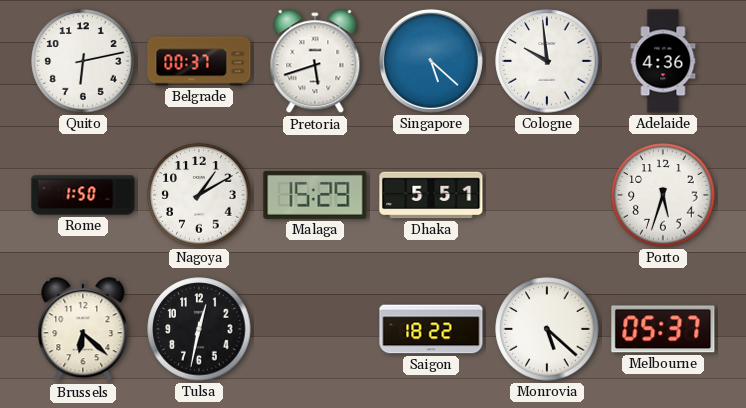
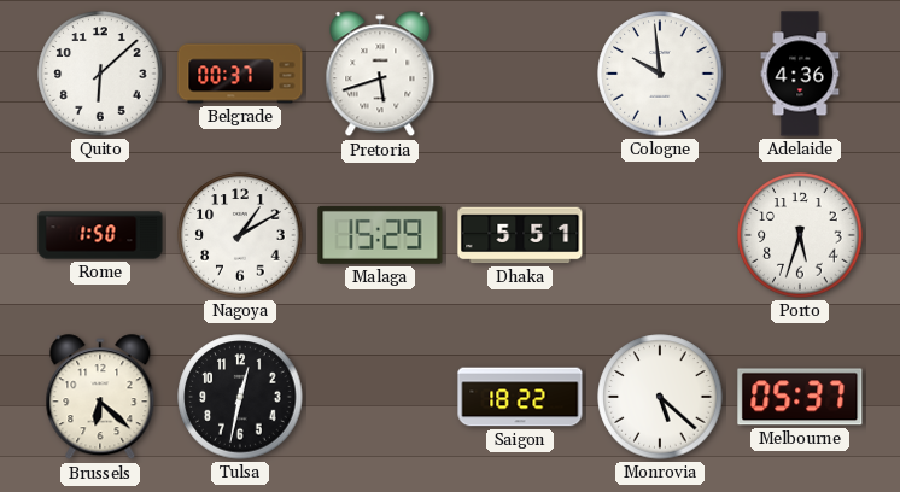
Quito: 6:13 -> 6:08
Singapore: 5:22 -> none
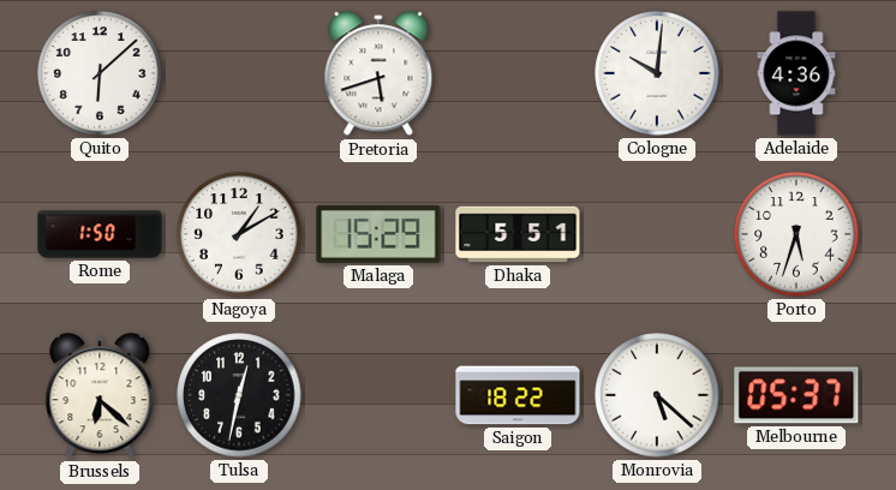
Belgrade: 00:37 -> none
Cologne: 9:59 -> 10:01
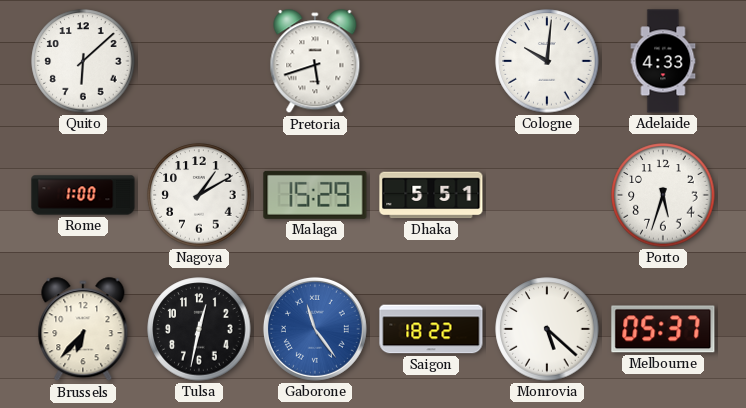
Adelaide: 4:36 -> 4:33
Rome: 1:50 -> 1:00
Brussels: 6:22 -> 6:37
Gaborone: none -> 11:24
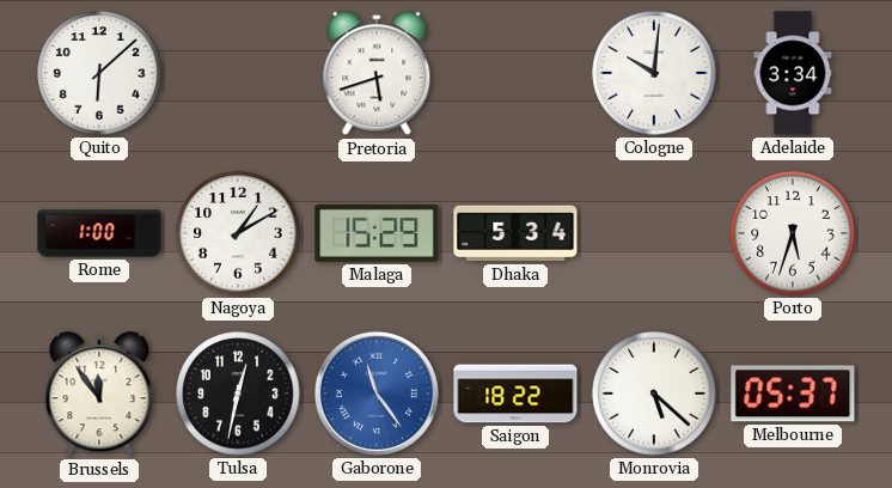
Adelaide: 4:33 -> 3:34
Dhaka: 5:51 -> 5:34
Brussels: 6:37 -> 11:54
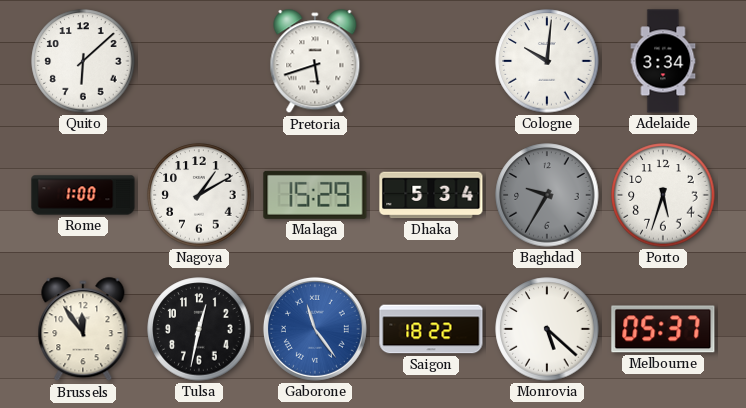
Baghdad: none -> 9:35
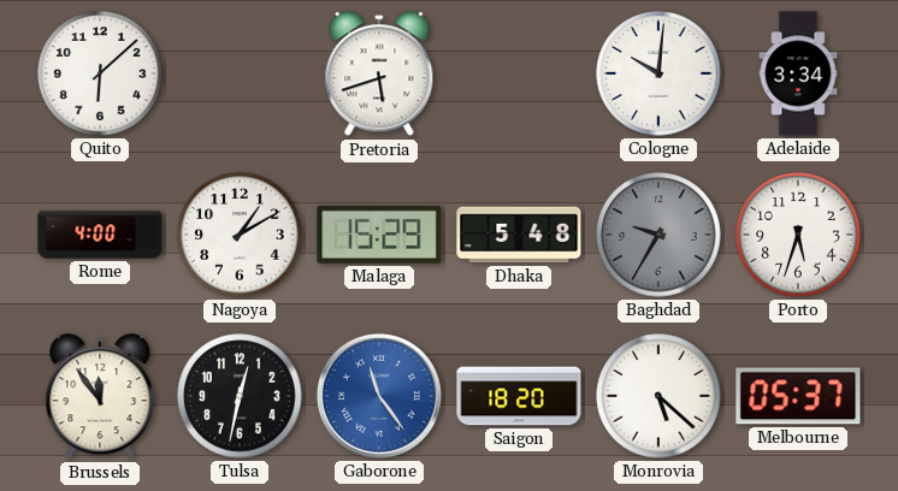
Rome: 1:00 -> 4:00
Dhaka: 5:34 -> 5:48
Saigon: 18:22 -> 18:20
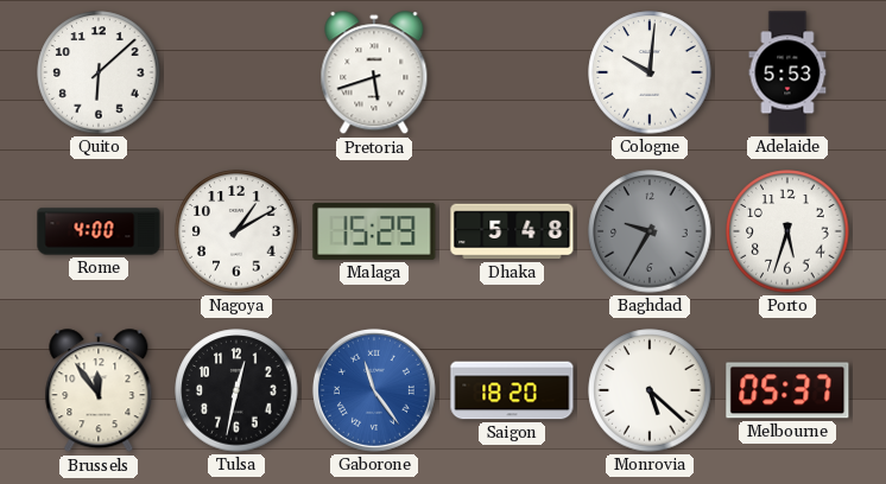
Adelaide: 3:34 -> 5:53
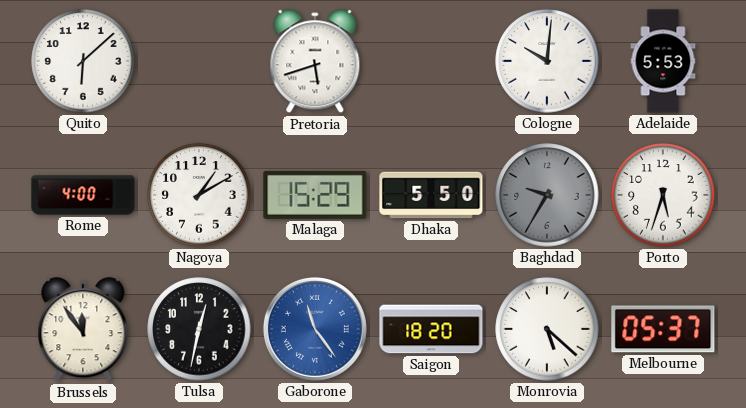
Dhaka: 5:48 -> 5:50
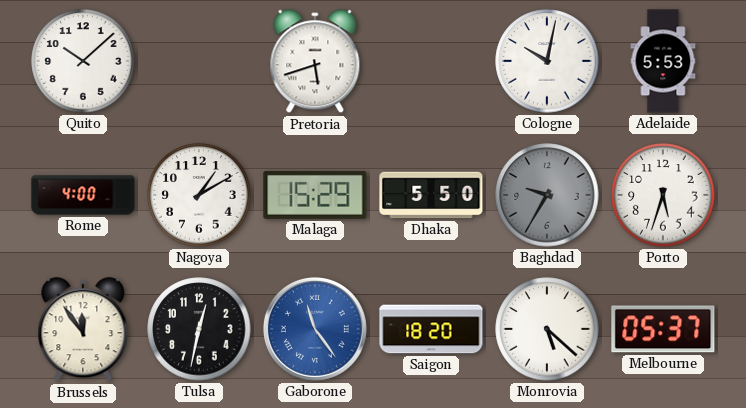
Quito: 6:08 -> 10:08
Cologne: 10:01 -> 10:02
